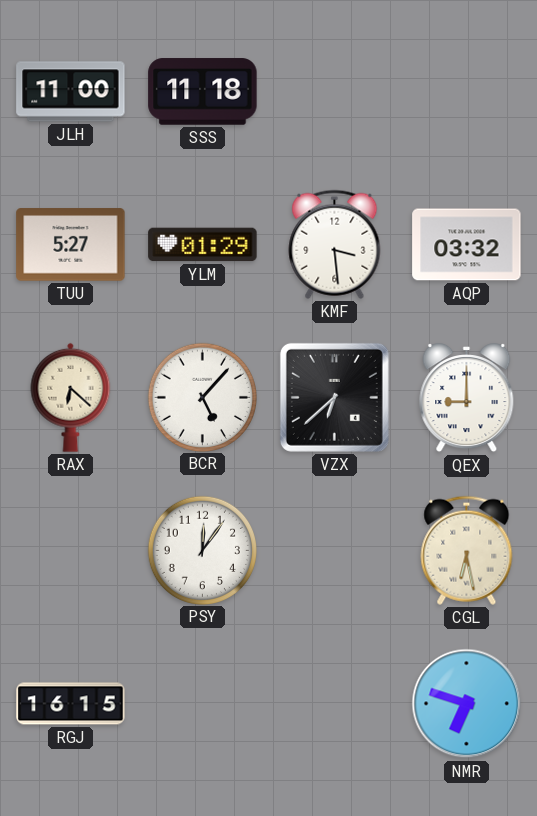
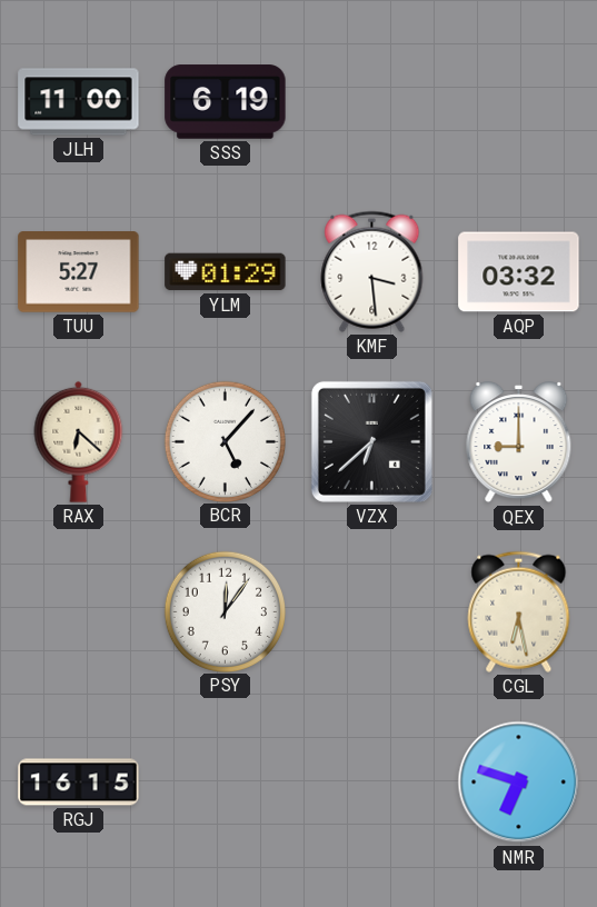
SSS: 11:18 -> 6:19
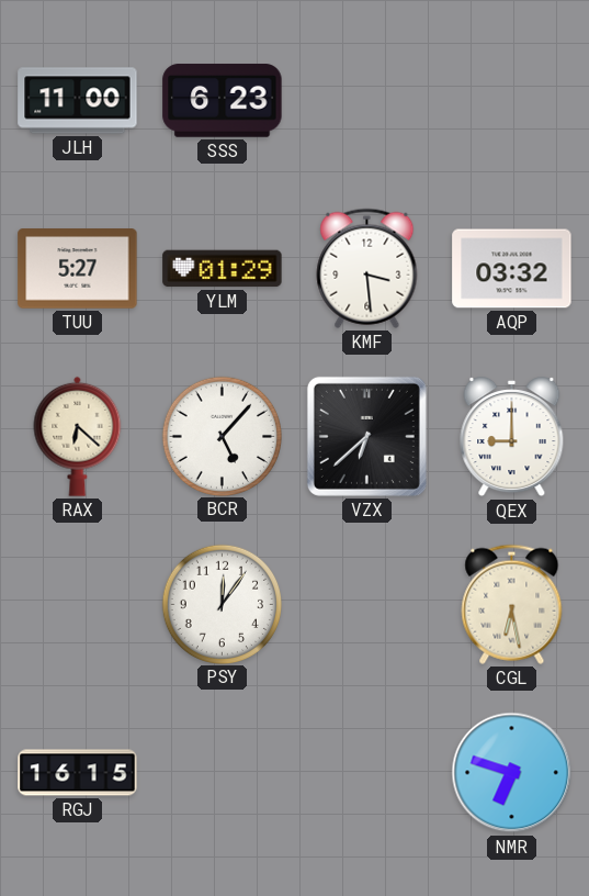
SSS: 6:19 -> 6:23
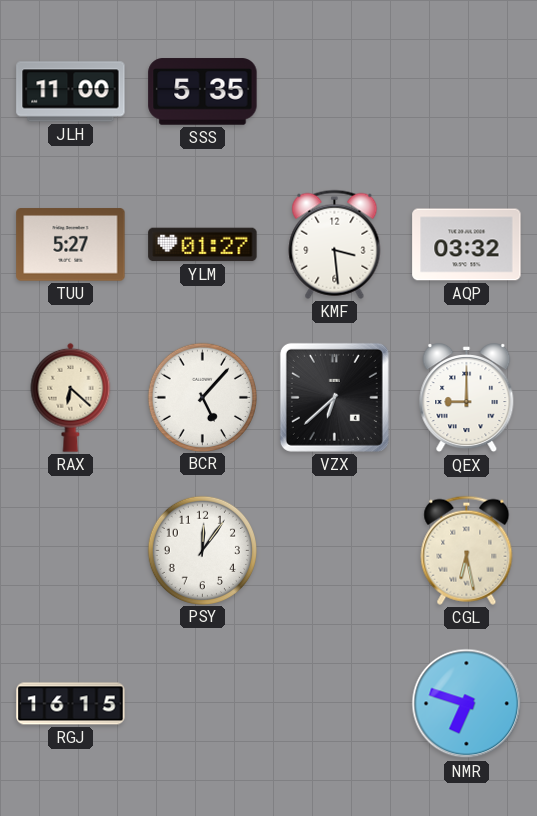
SSS: 6:23 -> 5:35
YLM: 01:29 -> 01:27
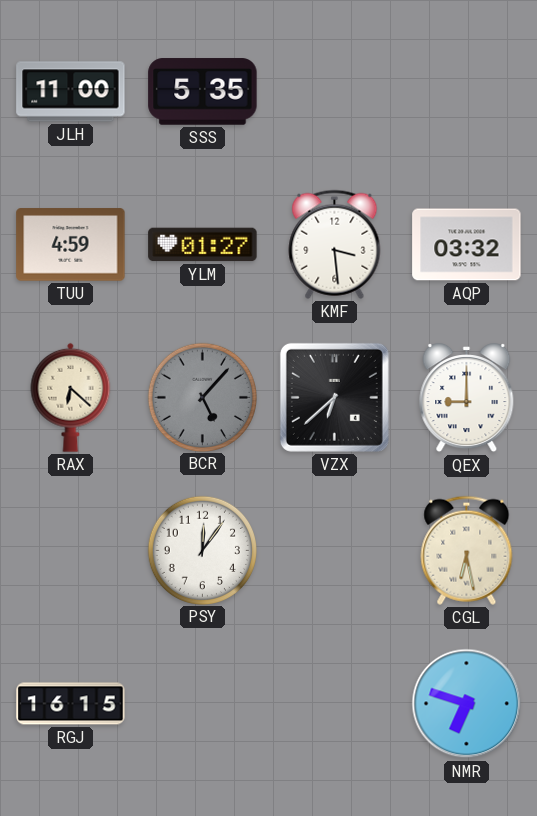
TUU: 5:27 -> 4:59
BCR dial: white -> grey
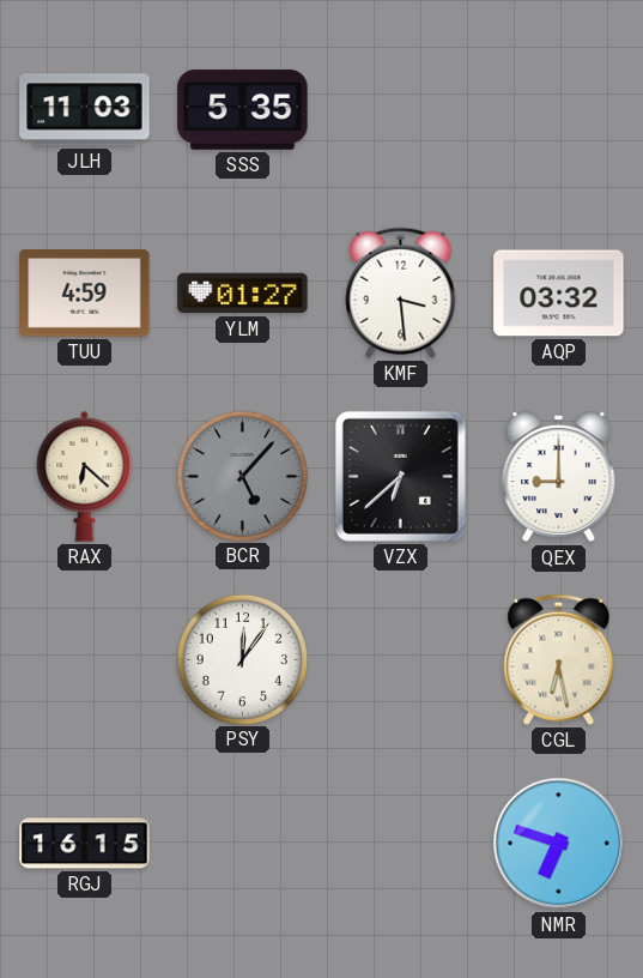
JLH: 11:00 -> 11:03
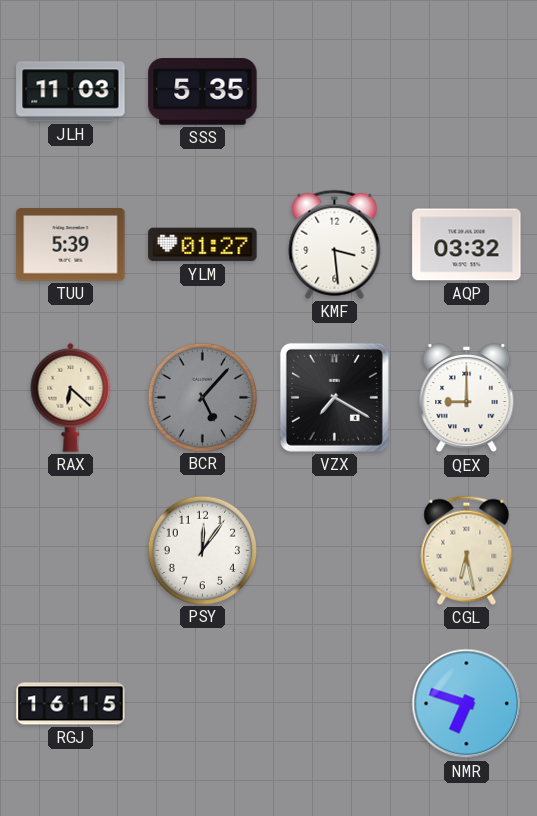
TUU: 4:59 -> 5:39
VZX: 6:38 -> 7:20
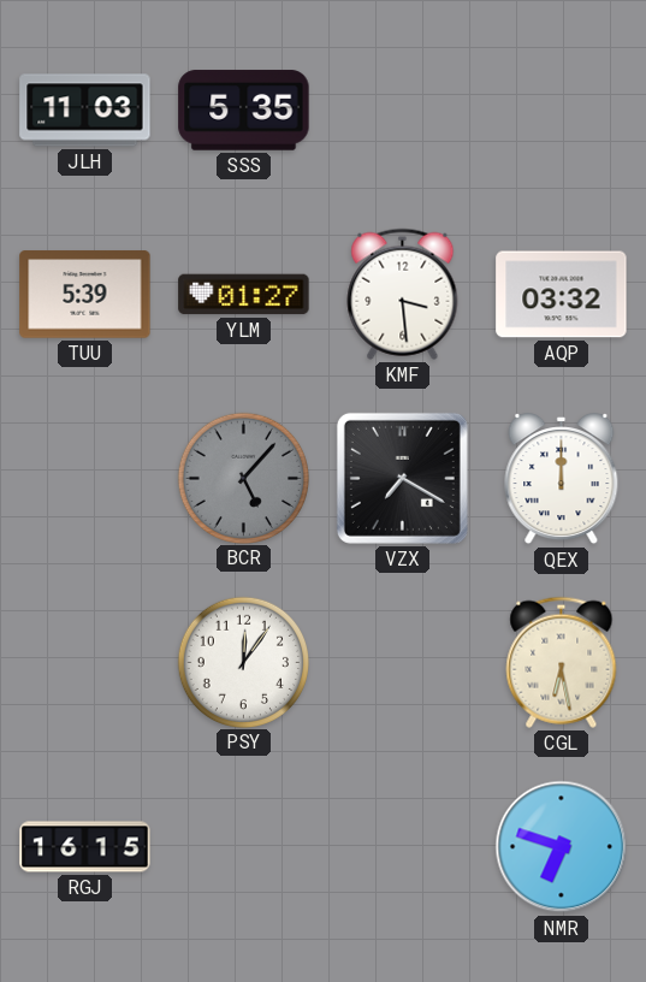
RAX: 6:22 -> none
QEX: 9:00 -> 12:00
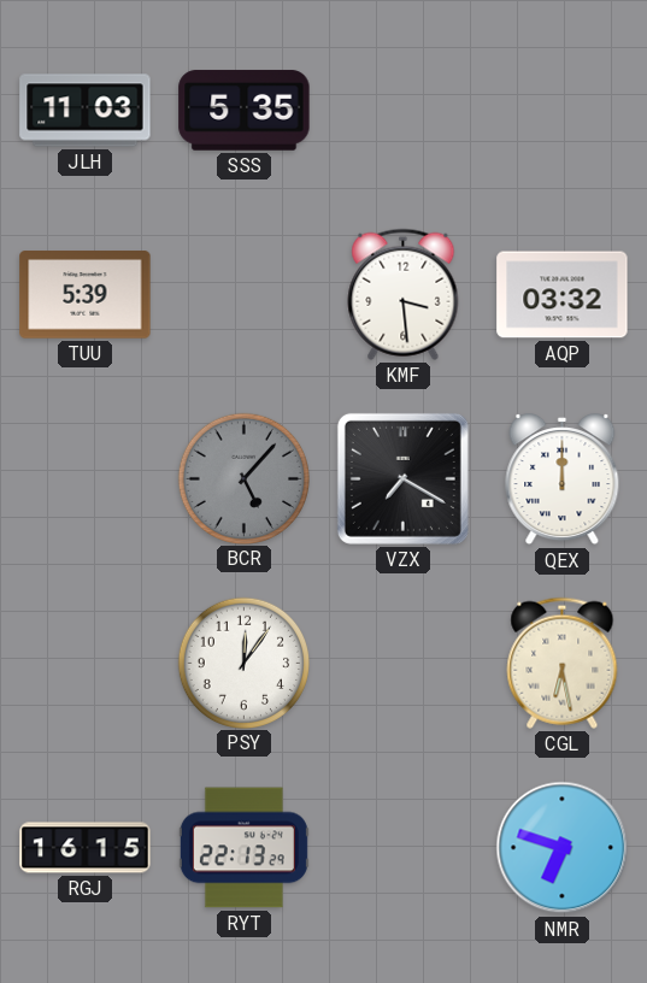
YLM: 01:27 -> none
RYT: none -> 22:13
